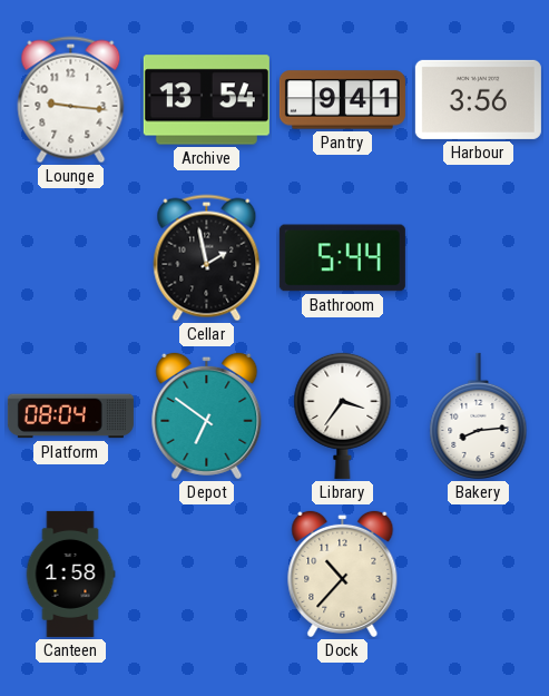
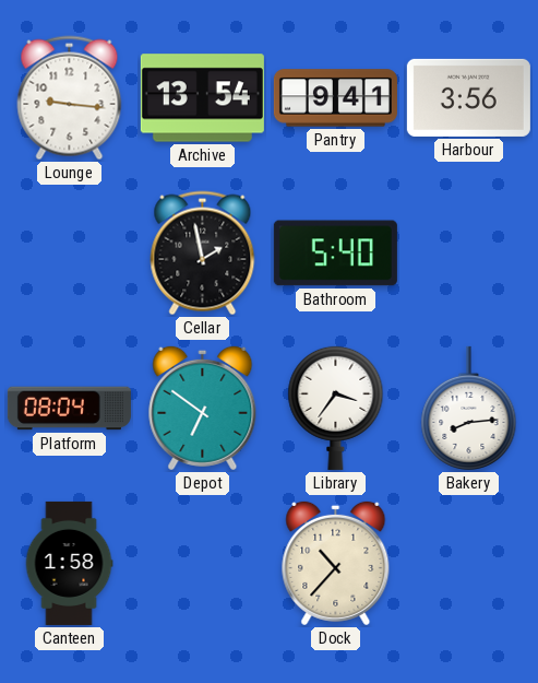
Bathroom: 5:44 -> 5:40
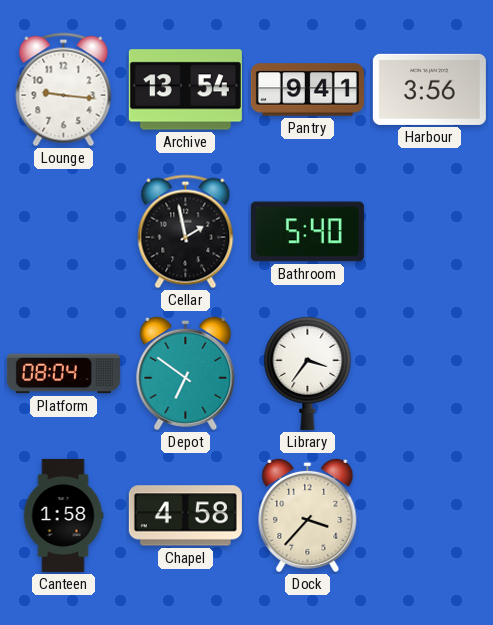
Bakery: 8:14 -> none
Chapel: none -> 4:58
Dock: 10:37 -> 3:37
